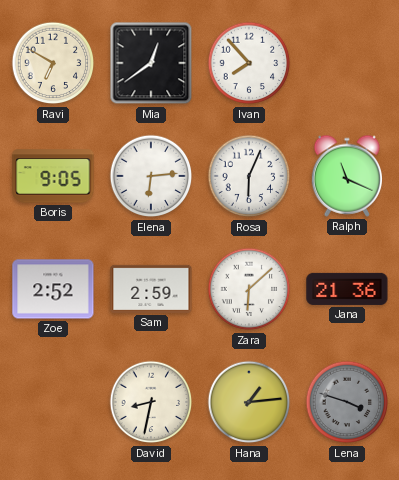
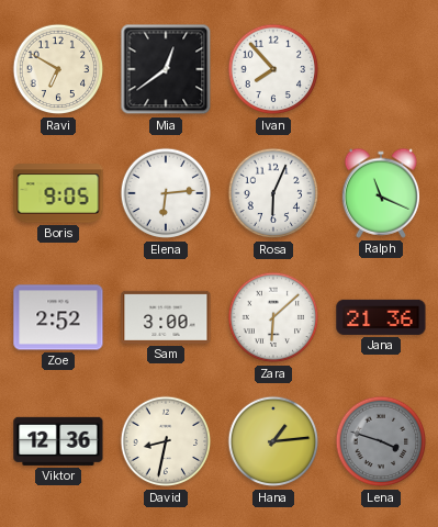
Sam: 2:59 -> 3:00
Viktor: none -> 12:36
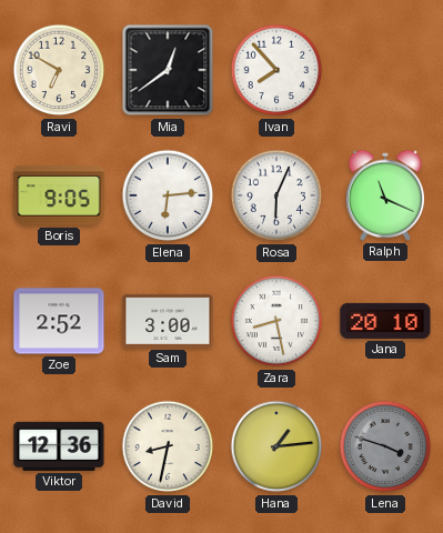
Zara: 6:08 -> 8:28
Jana: 21:36 -> 20:10
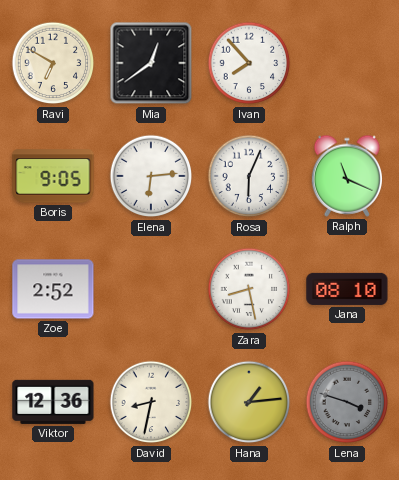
Sam: 3:00 -> none
Jana: 20:10 -> 08:10
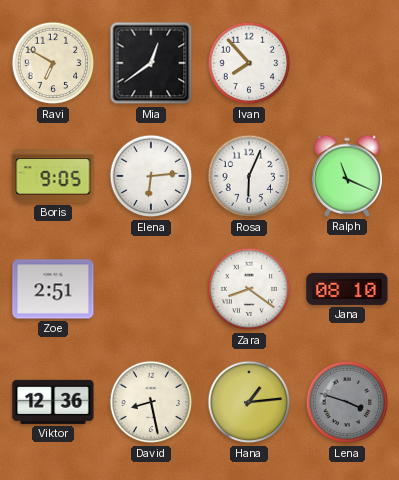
Zoe: 2:52 -> 2:51
Zara: 8:28 -> 8:21
David: 8:32 -> 8:28
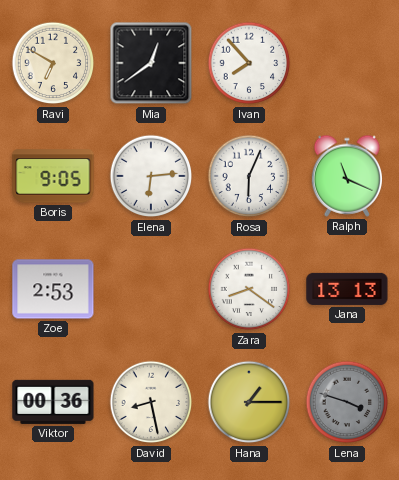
Zoe: 2:51 -> 2:53
Jana: 08:10 -> 13:13
Viktor: 12:36 -> 00:36
Hana: 1:14 -> 1:15
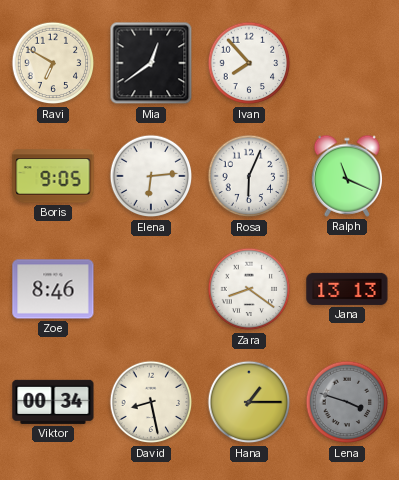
Zoe: 2:53 -> 8:46
Viktor: 00:36 -> 00:34
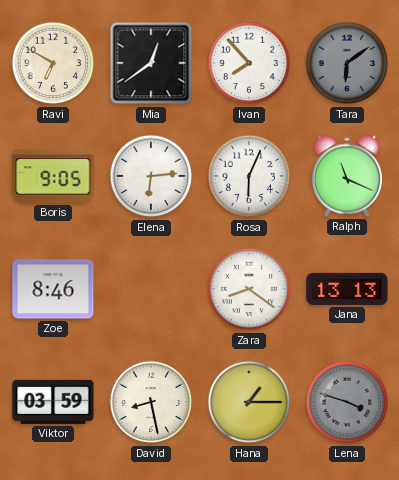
Tara: none -> 6:09
Viktor: 00:34 -> 03:59
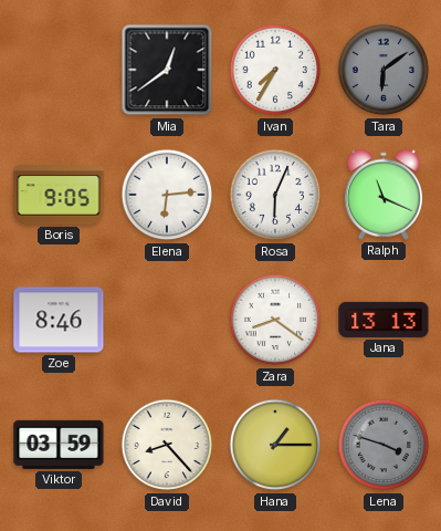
Ravi: 6:50 -> none
Ivan: 7:53 -> 7:35
David: 8:28 -> 8:23
